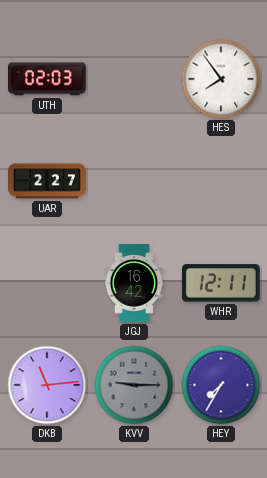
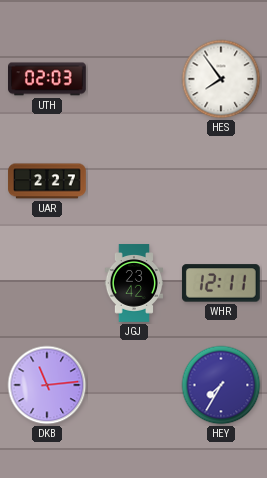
JGJ: 16:42 -> 23:42
KVV: 9:15 -> none
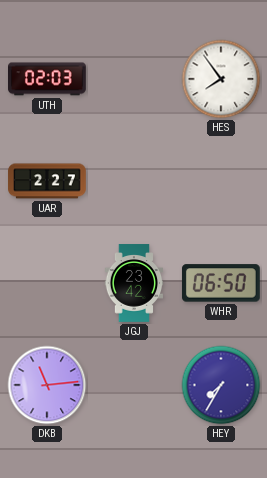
WHR: 12:11 -> 06:50
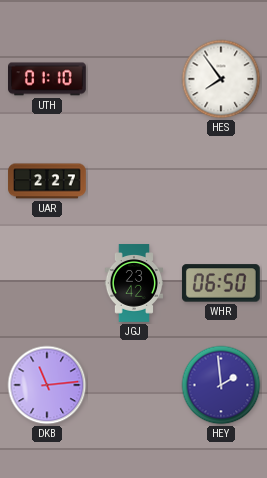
UTH: 02:03 -> 01:10
HEY: 7:35 -> 1:59
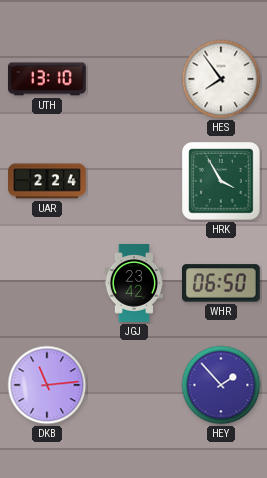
UTH: 01:10 -> 13:10
UAR: 2:27 -> 2:24
HRK: none -> 3:55
HEY: 1:59 -> 1:53
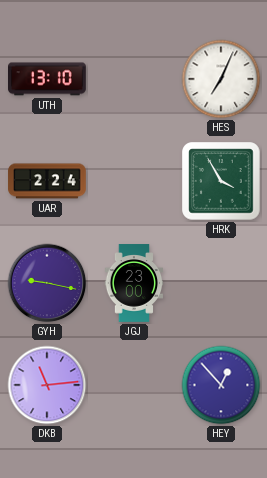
HES: 7:54 -> 7:04
GYH: none -> 9:17
JGJ: 23:42 -> 23:00
WHR: 06:50 -> none
HEY: 1:53 -> 12:53
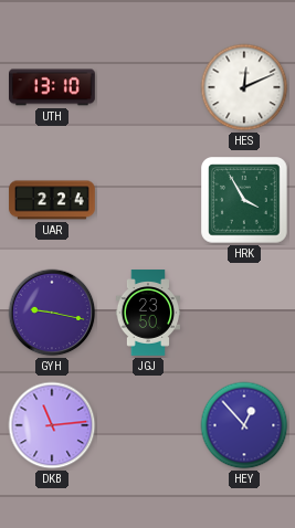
HES: 7:04 -> 12:11
JGJ: 23:00 -> 23:50
